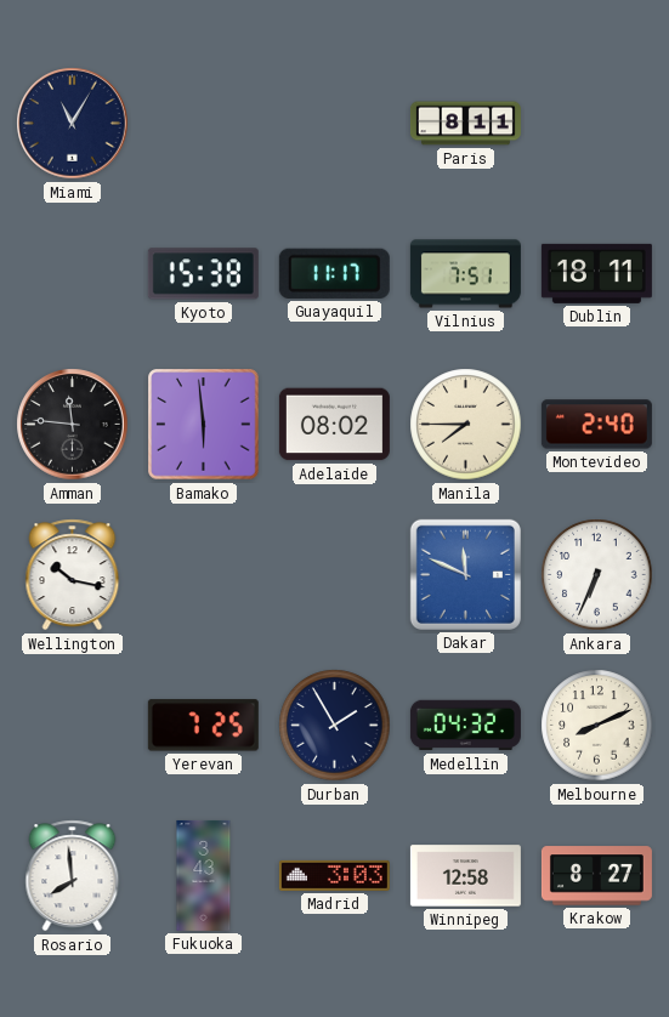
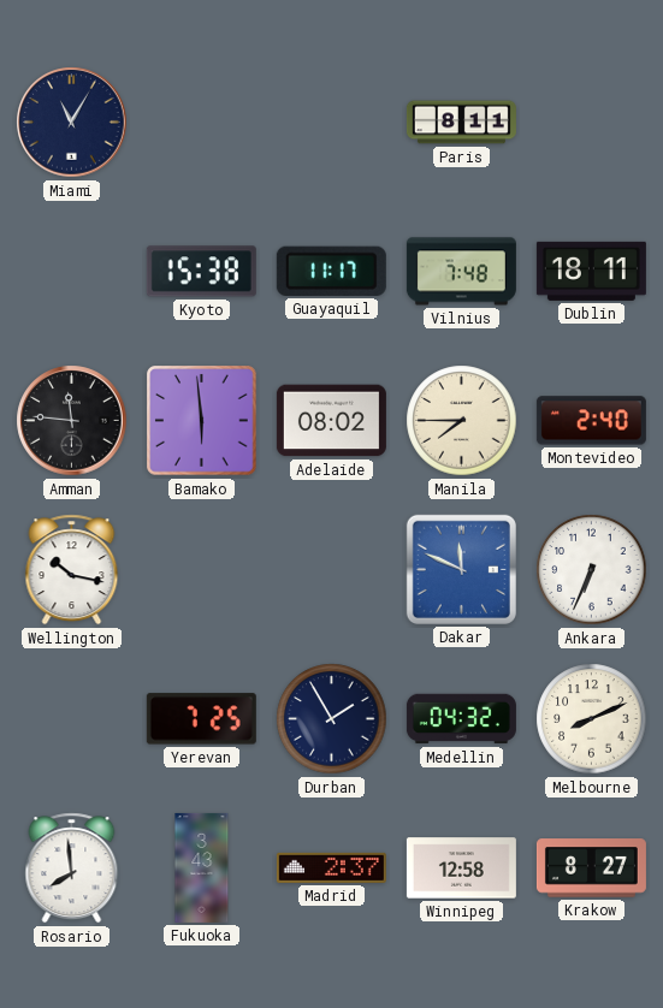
Vilnius: 7:51 -> 7:48
Madrid: 3:03 -> 2:37
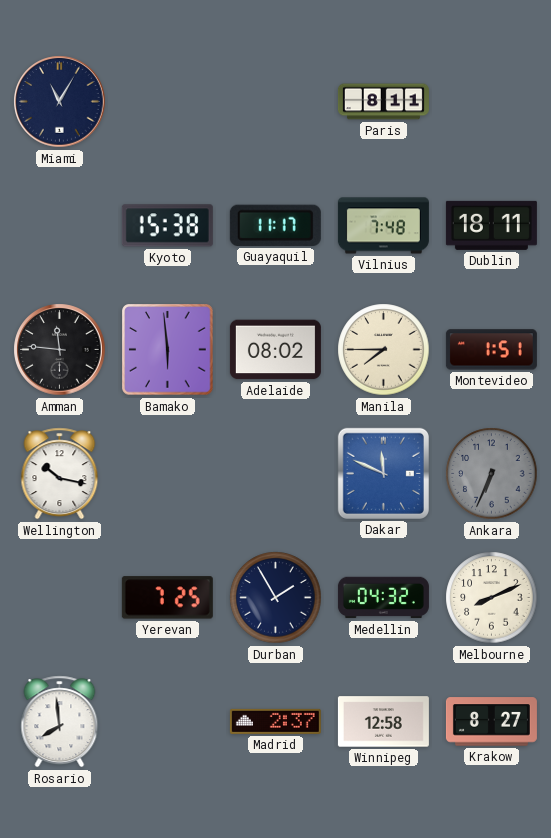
Montevideo: 2:40 -> 1:51
Ankara dial: white -> grey
Fukuoka: 3:43 -> none
